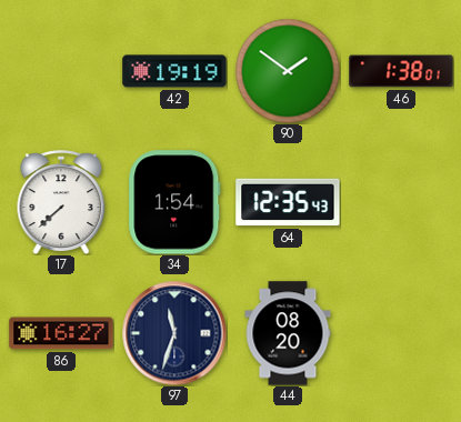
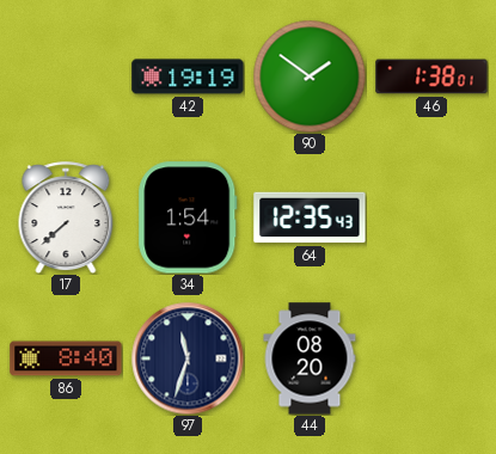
86: 16:27 -> 8:40
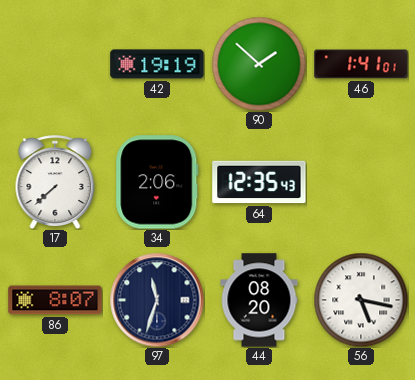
90: 1:51 -> 1:52
46: 1:38 -> 1:41
34: 1:54 -> 2:06
86: 8:40 -> 8:07
56: none -> 5:17
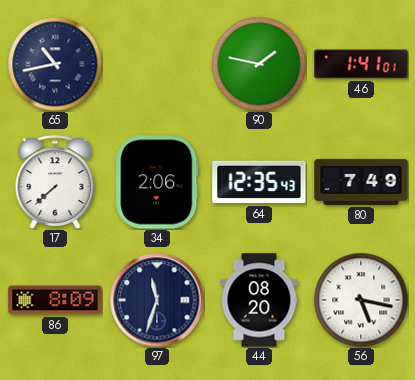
65: none -> 10:43
42: 19:19 -> none
90: 1:52 -> 1:47
80: none -> 7:49
86: 8:07 -> 8:09
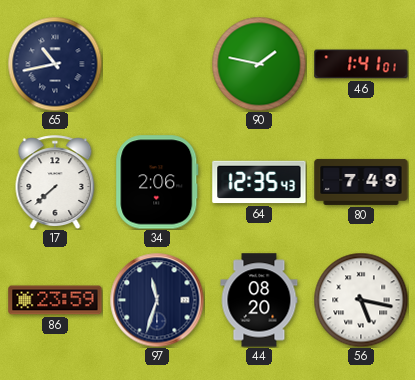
86: 8:09 -> 23:59
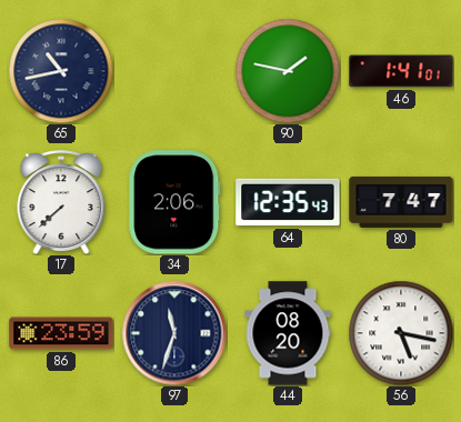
80: 7:49 -> 7:47
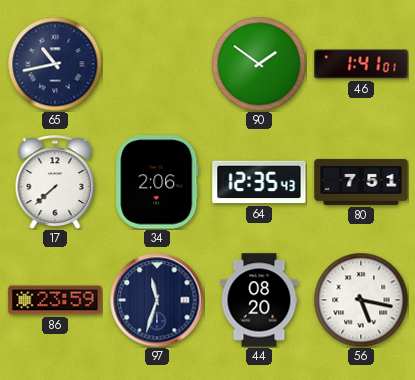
90: 1:47 -> 1:51
80: 7:47 -> 7:51
